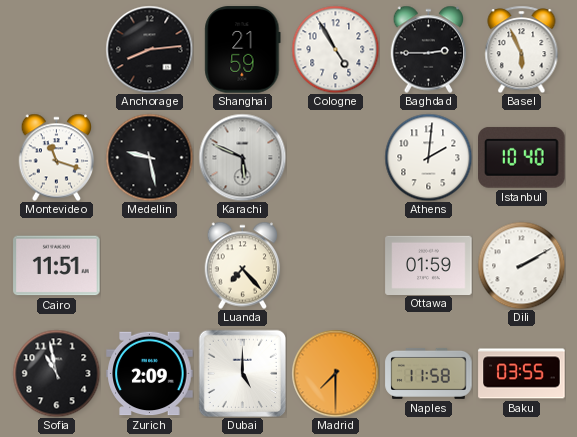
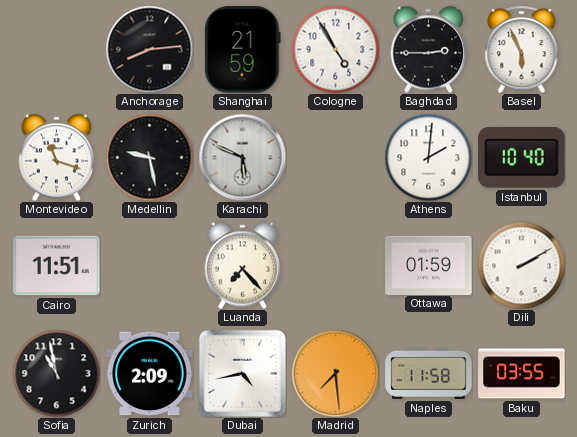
Dubai: 5:00 -> 4:43
Madrid: 7:30 -> 7:29
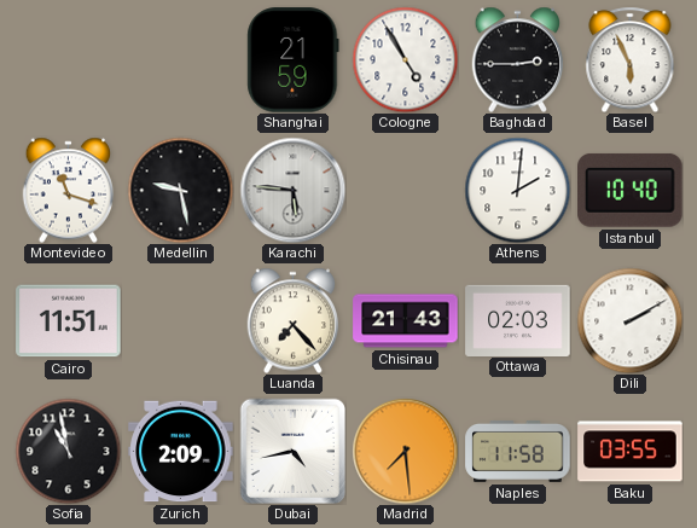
Anchorage: 8:14 -> none
Karachi: 5:49 -> 5:46
Chisinau: none -> 21:43
Ottawa: 01:59 -> 02:03
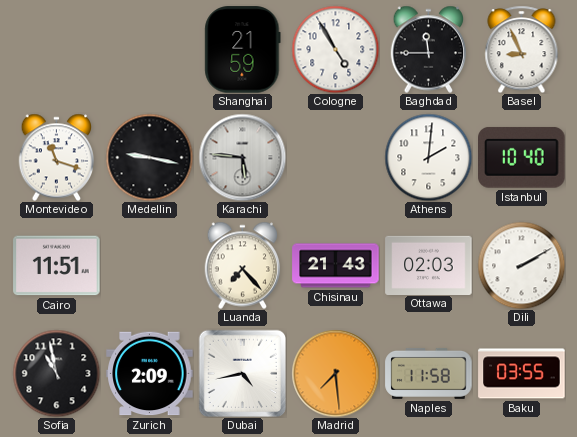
Baghdad: 2:45 -> 11:45
Basel: 5:56 -> 8:56
Medellin: 9:28 -> 9:17
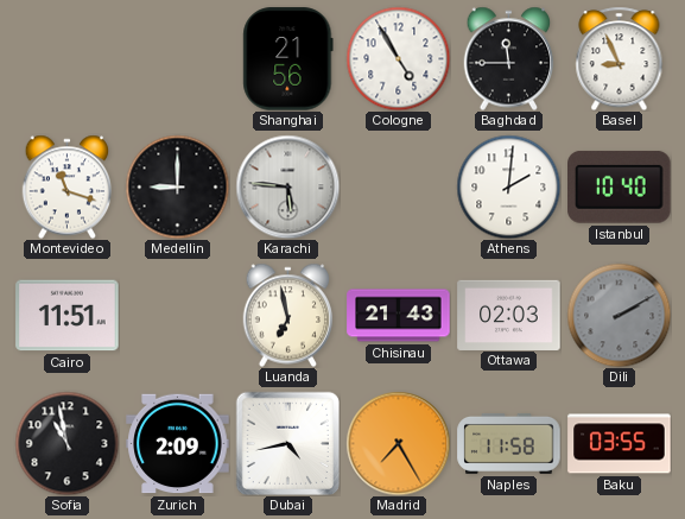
Shanghai: 21:59 -> 21:56
Medellin: 9:17 -> 9:00
Luanda: 7:23 -> 6:58
Dili dial: white -> grey
Madrid: 7:29 -> 7:25
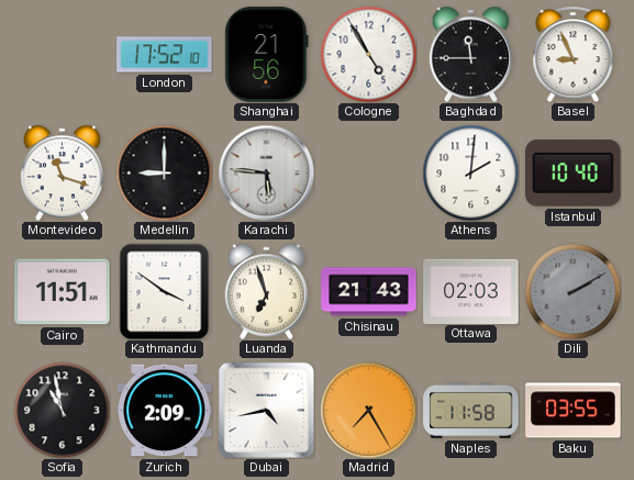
London: none -> 17:52
Kathmandu: none -> 3:51
Luanda: 6:58 -> 6:57
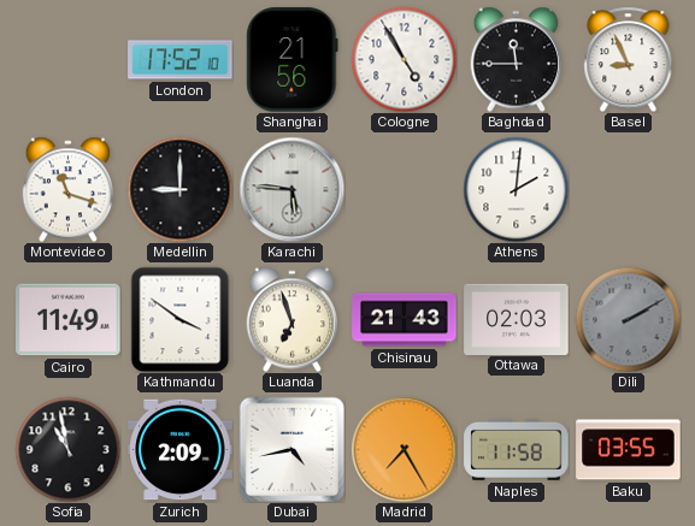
Istanbul: 10:40 -> none
Cairo: 11:51 -> 11:49
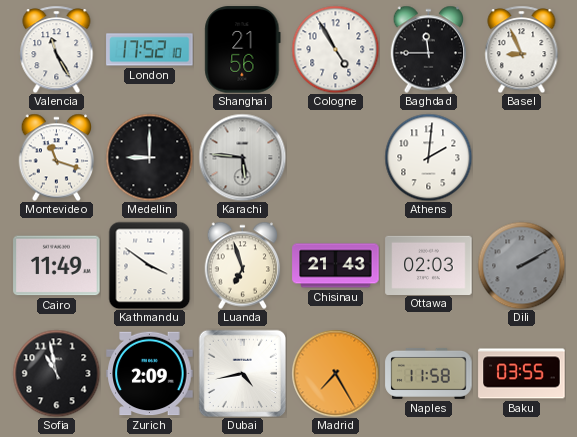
Valencia: none -> 11:25
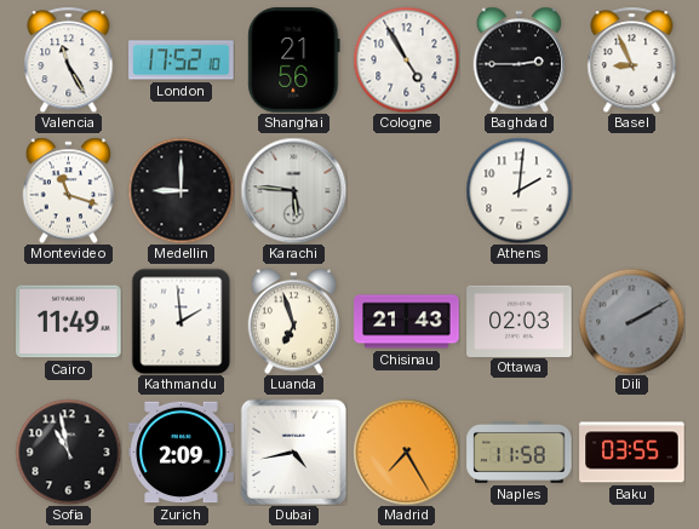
Baghdad: 11:45 -> 2:45
Kathmandu: 3:51 -> 1:59
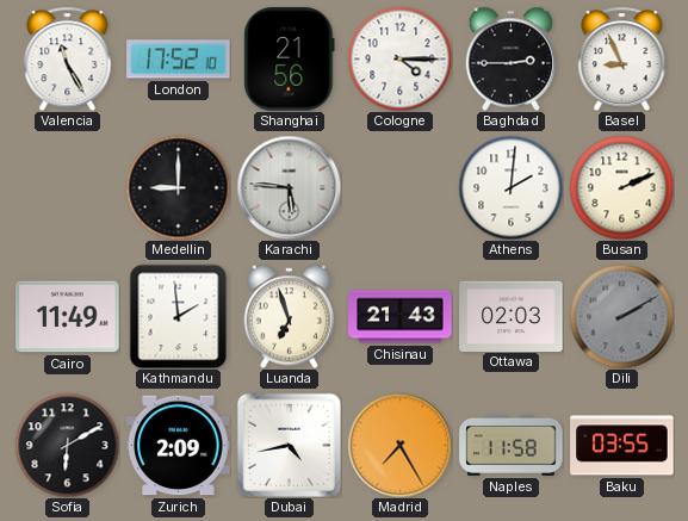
Cologne: 4:55 -> 4:15
Montevideo: 11:18 -> none
Busan: none -> 2:11
Sofia: 10:58 -> 6:10
